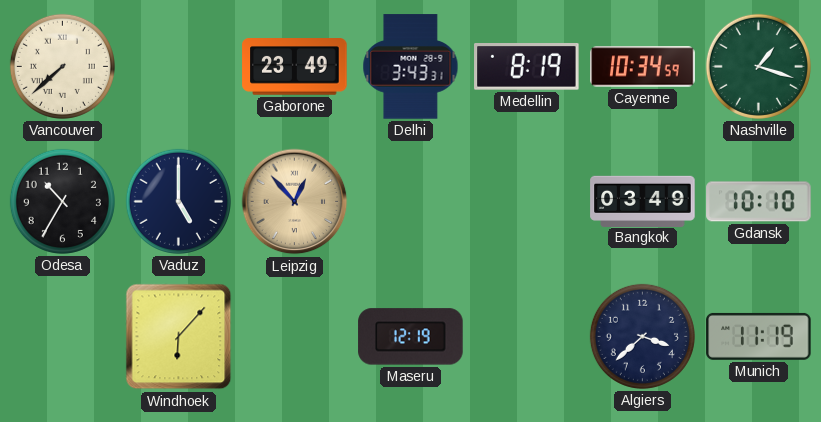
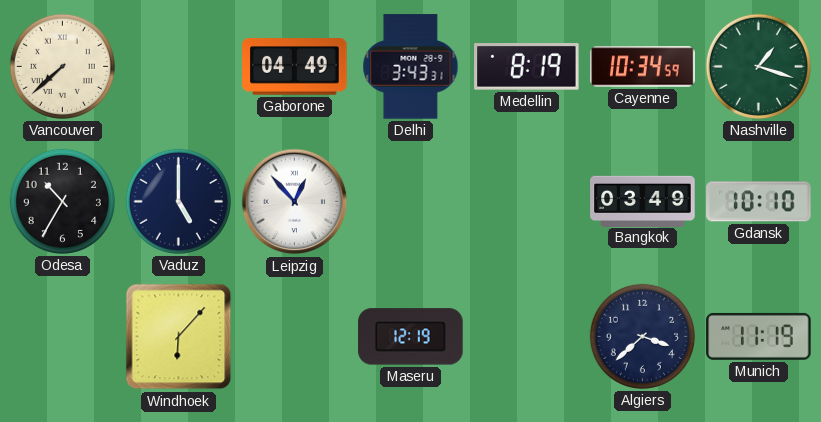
Gaborone: 23:49 -> 04:49
Leipzig dial: champagne -> white
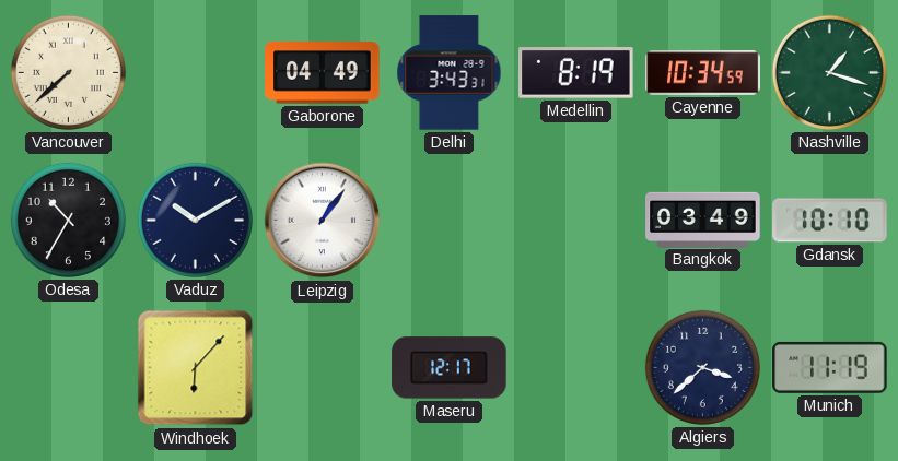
Vaduz: 5:00 -> 10:10
Leipzig: 12:53 -> 1:06
Maseru: 12:19 -> 12:17
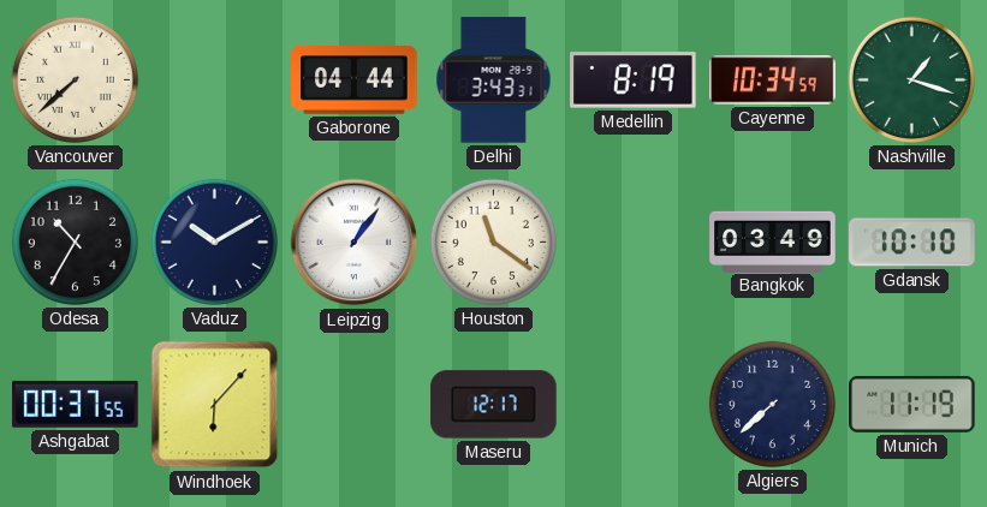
Gaborone: 04:49 -> 04:44
Houston: none -> 11:21
Ashgabat: none -> 00:37
Algiers: 3:38 -> 7:38
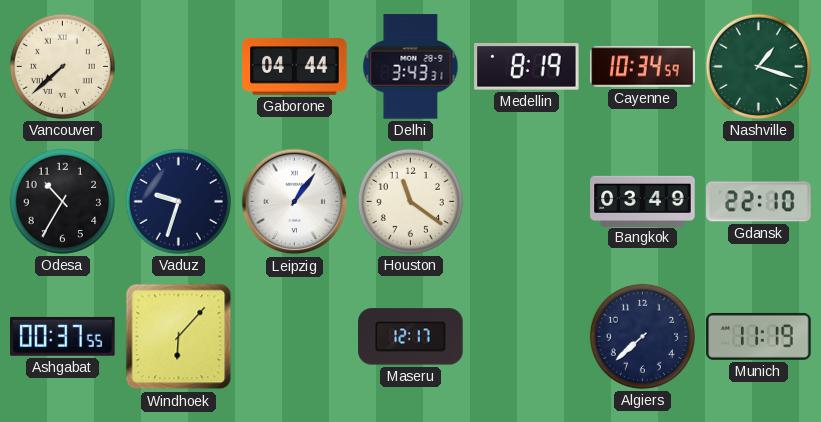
Vaduz: 10:10 -> 9:33
Gdansk: 10:10 -> 22:10
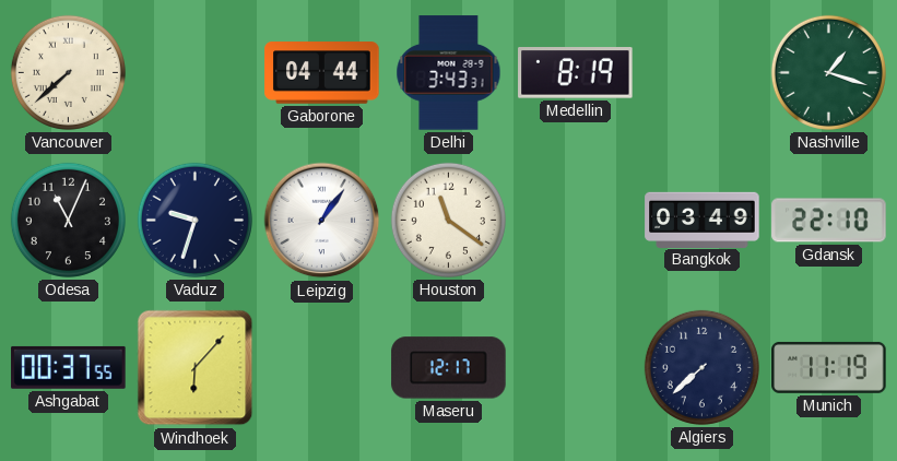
Cayenne: 10:34 -> none
Odesa: 10:35 -> 11:04
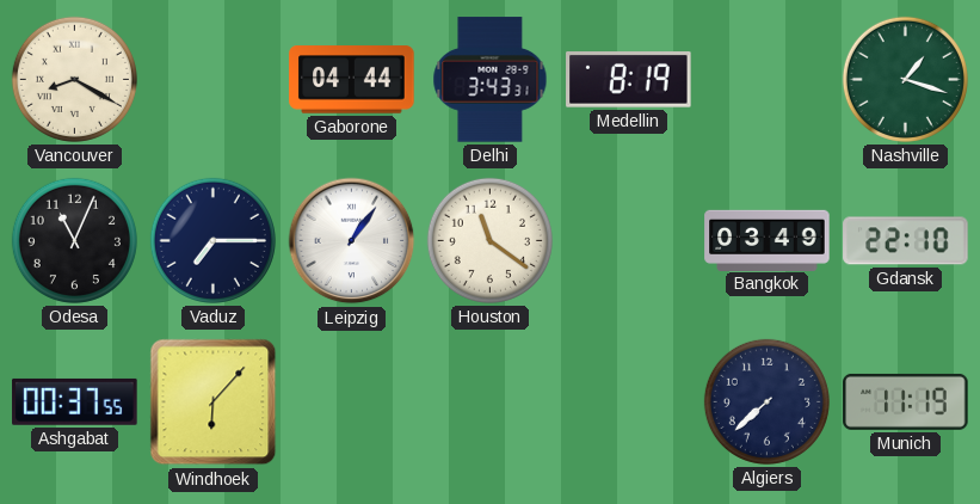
Vancouver: 7:38 -> 8:20
Vaduz: 9:33 -> 7:15
Maseru: 12:17 -> none
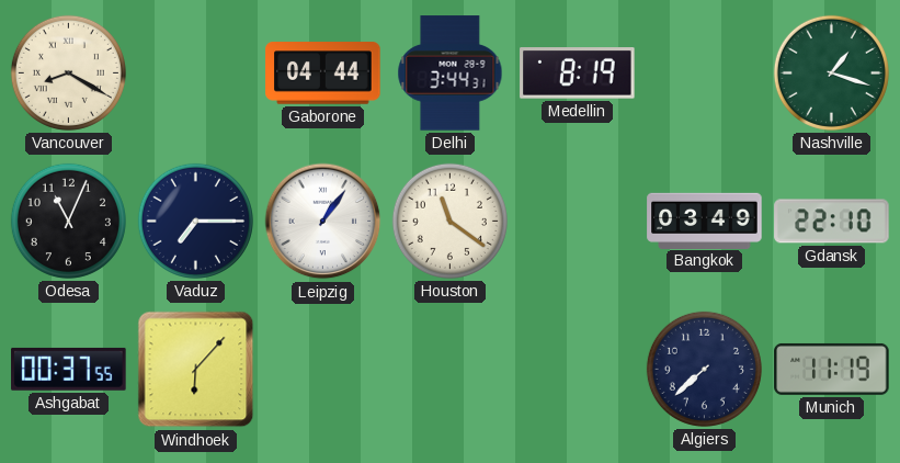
Delhi: 3:43 -> 3:44
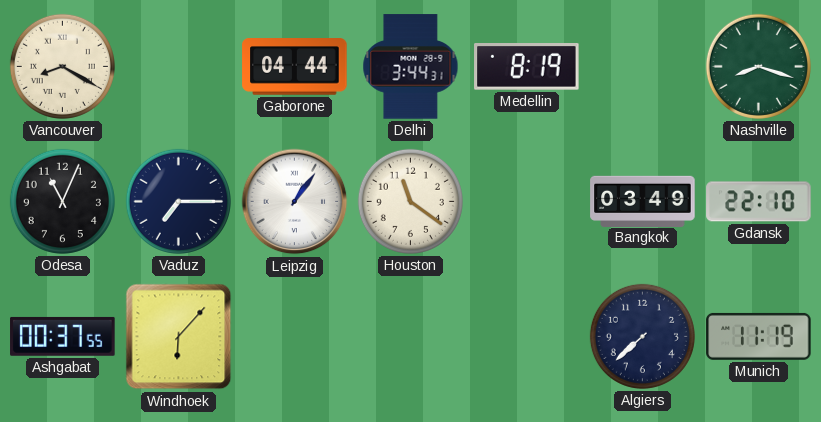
Nashville: 1:18 -> 8:18
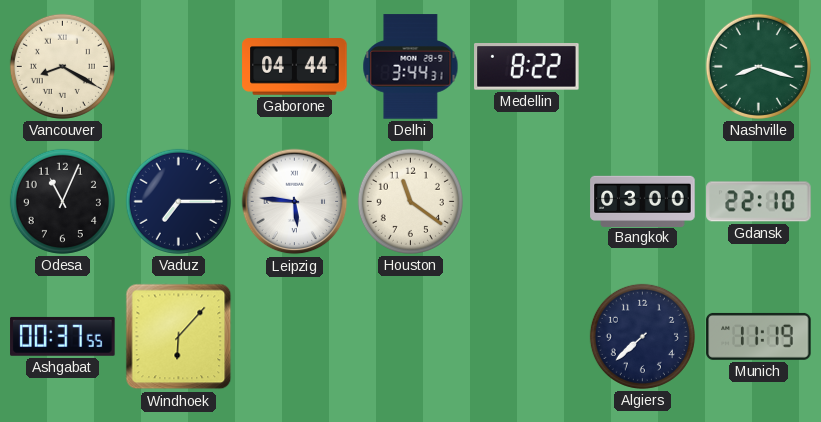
Medellin: 8:19 -> 8:22
Leipzig: 1:06 -> 5:46
Bangkok: 03:49 -> 03:00
